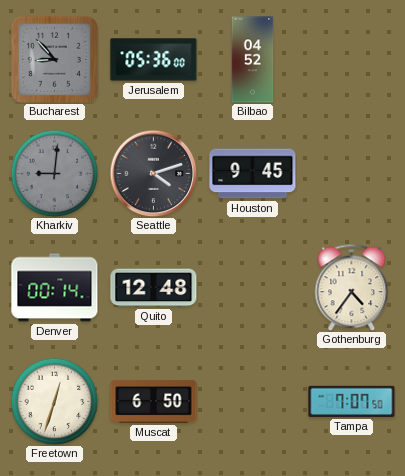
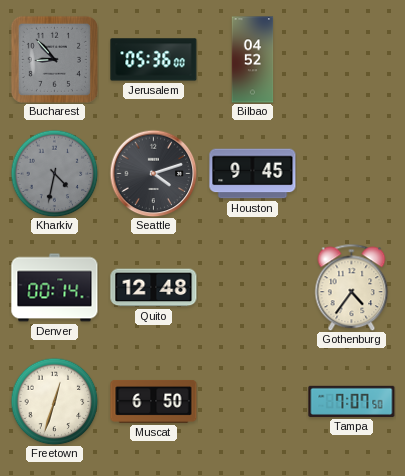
Kharkiv: 9:01 -> 4:32
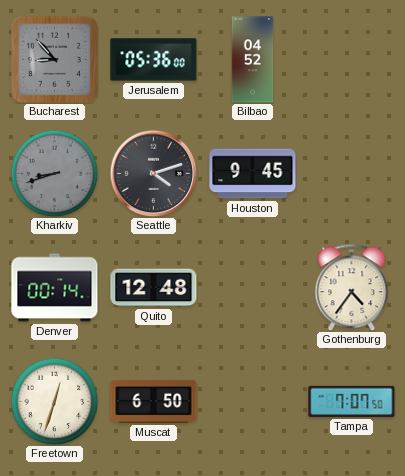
Kharkiv: 4:32 -> 8:42
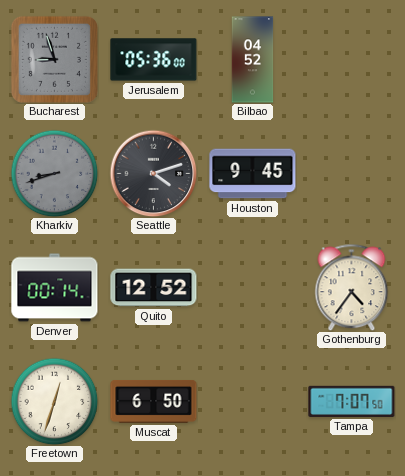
Bucharest: 8:53 -> 8:57
Quito: 12:48 -> 12:52
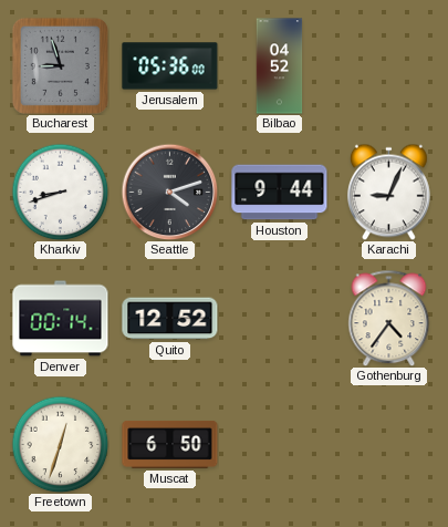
Kharkiv dial: grey -> white
Houston: 9:45 -> 9:44
Karachi: none -> 9:04
Tampa: 7:07 -> none
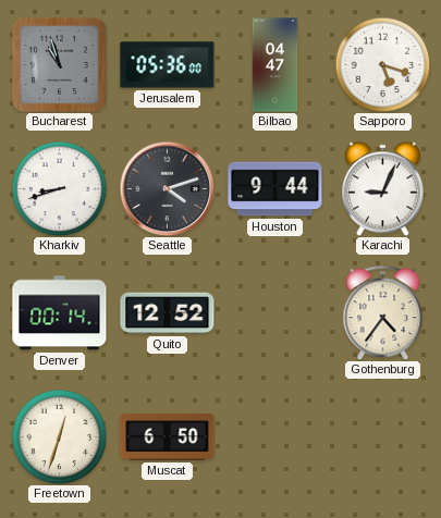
Bucharest: 8:57 -> 10:57
Bilbao: 04:52 -> 04:47
Sapporo: none -> 5:18
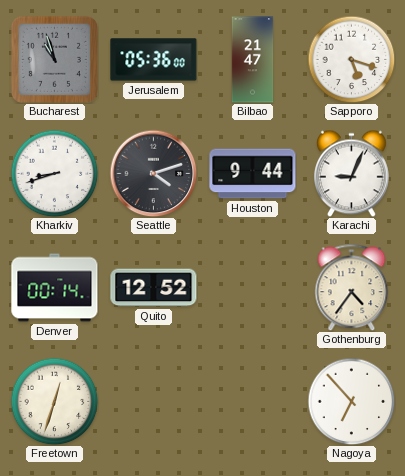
Bilbao: 04:47 -> 21:47
Muscat: 6:50 -> none
Nagoya: none -> 6:53
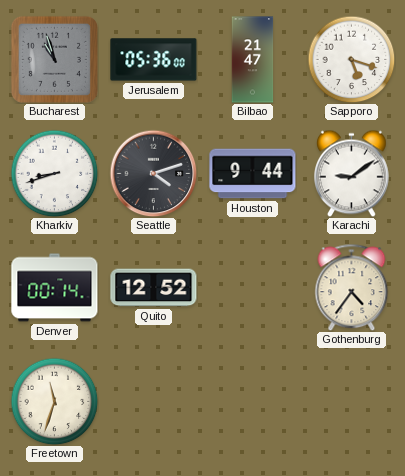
Karachi: 9:04 -> 9:09
Freetown: 12:33 -> 11:33
Nagoya: 6:53 -> none
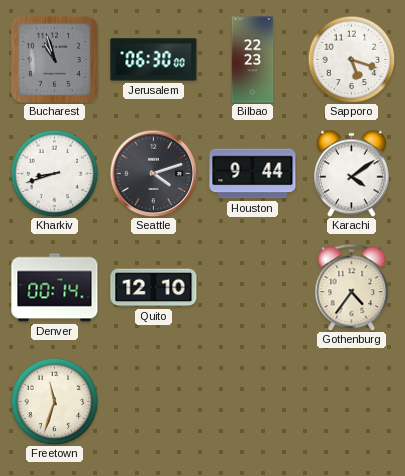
Jerusalem: 05:36 -> 06:30
Bilbao: 21:47 -> 22:23
Karachi: 9:09 -> 4:09
Quito: 12:52 -> 12:10
